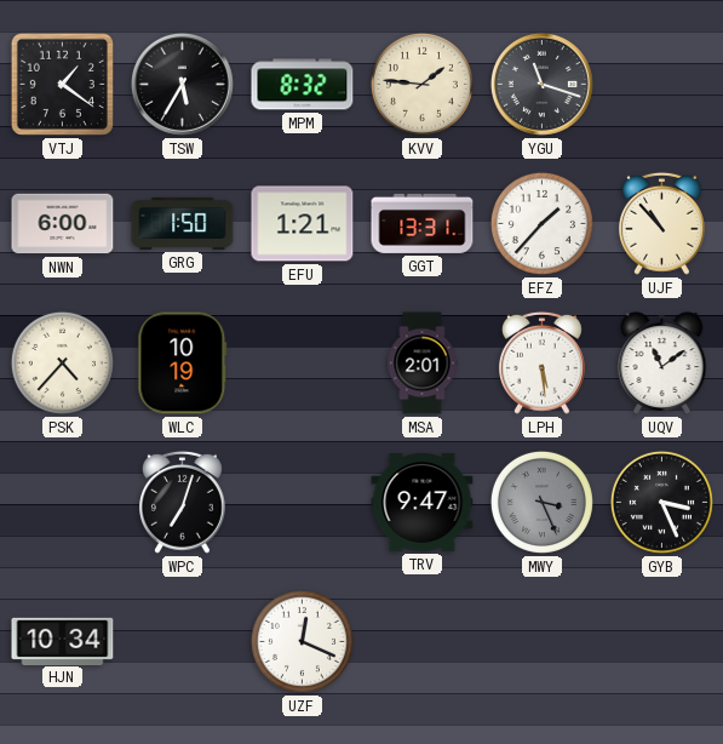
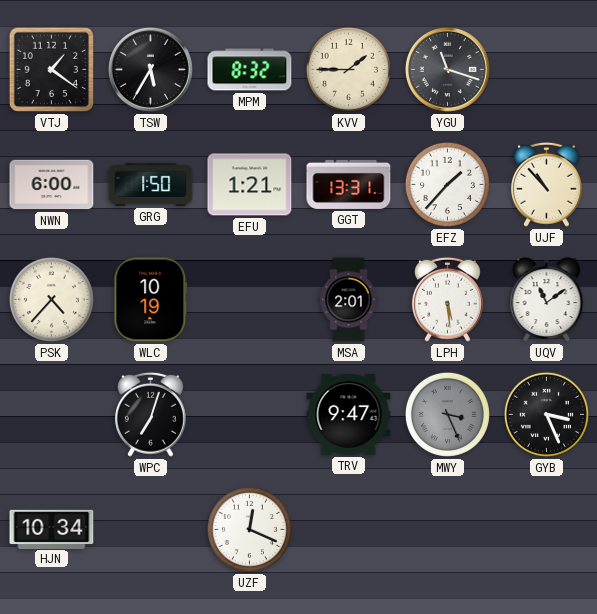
KVV: 1:46 -> 1:45
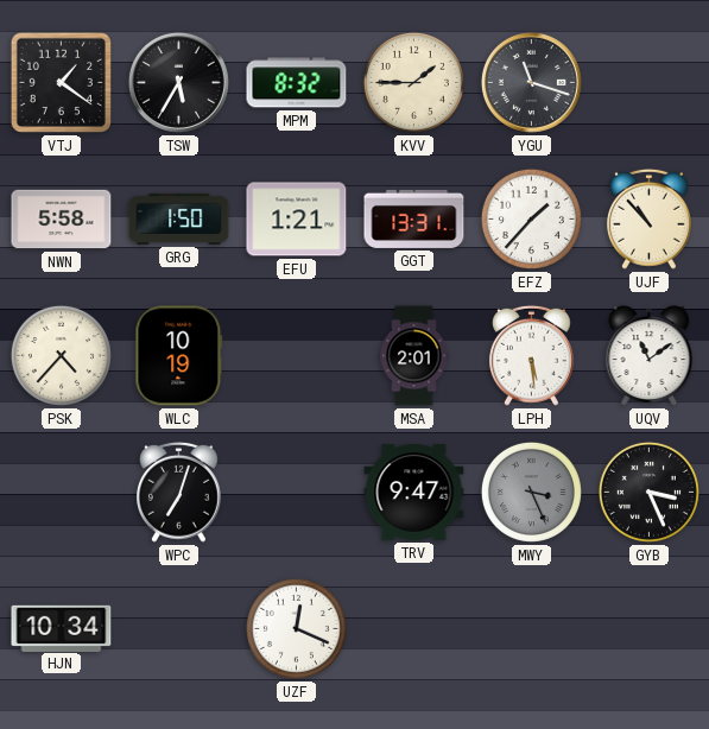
NWN: 6:00 -> 5:58
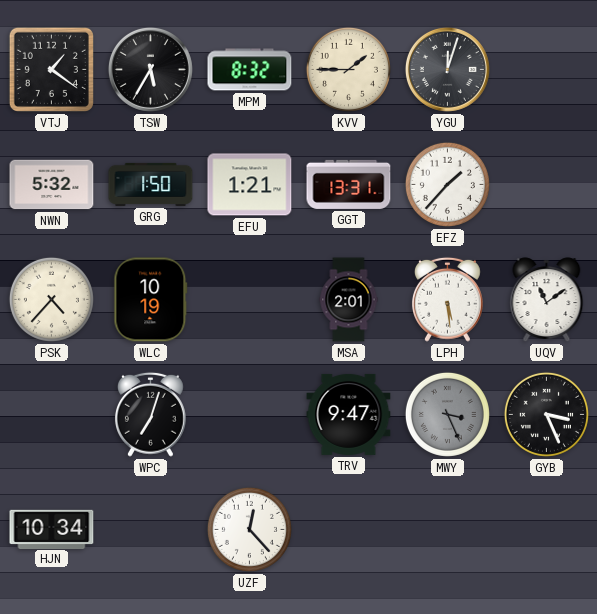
YGU: 11:18 -> 12:03
NWN: 5:58 -> 5:32
UJF: 10:53 -> none
UZF: 12:19 -> 12:23
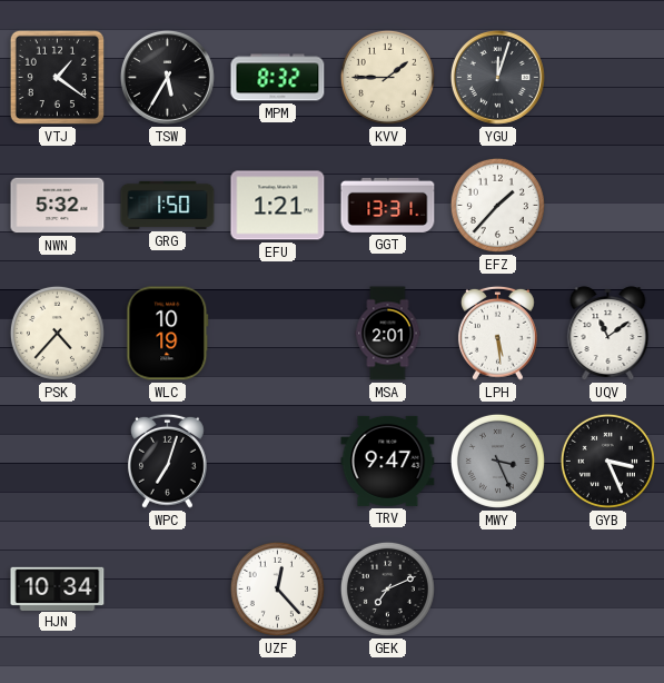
GEK: none -> 7:11
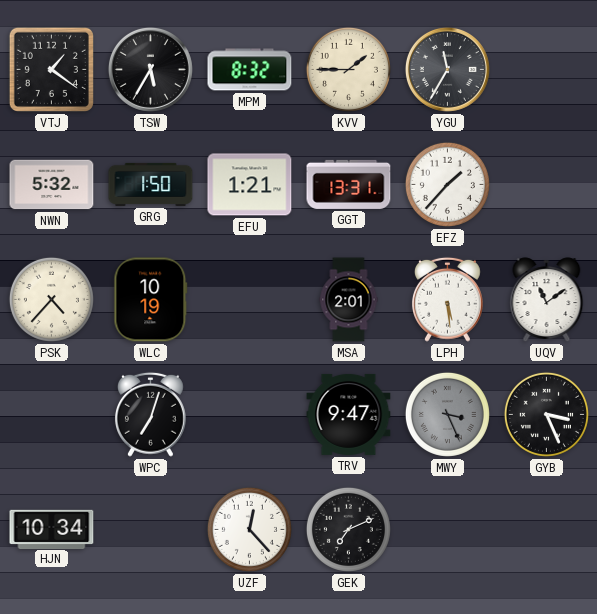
YGU: 12:03 -> 11:35
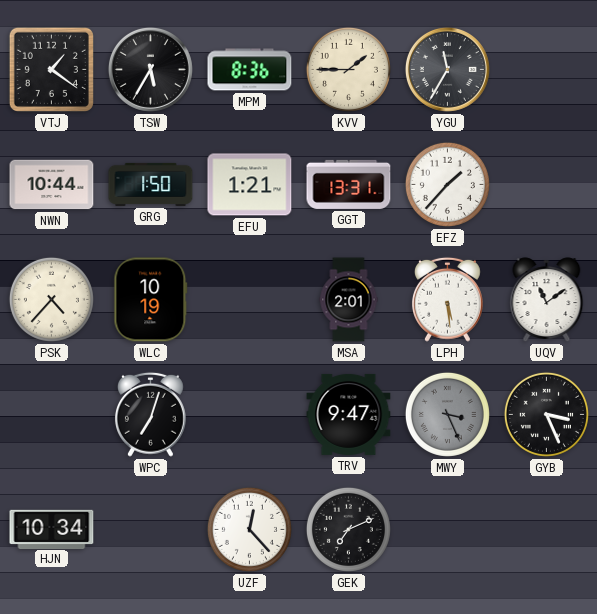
MPM: 8:32 -> 8:36
NWN: 5:32 -> 10:44
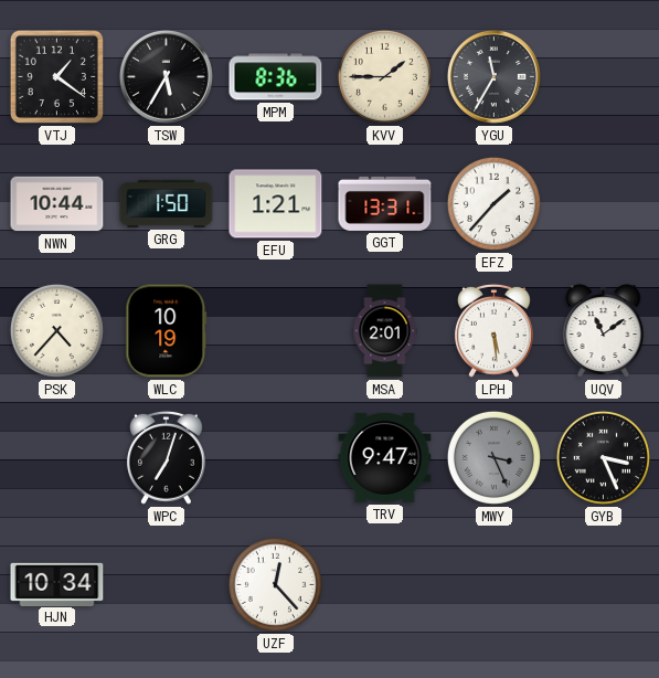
GEK: 7:11 -> none
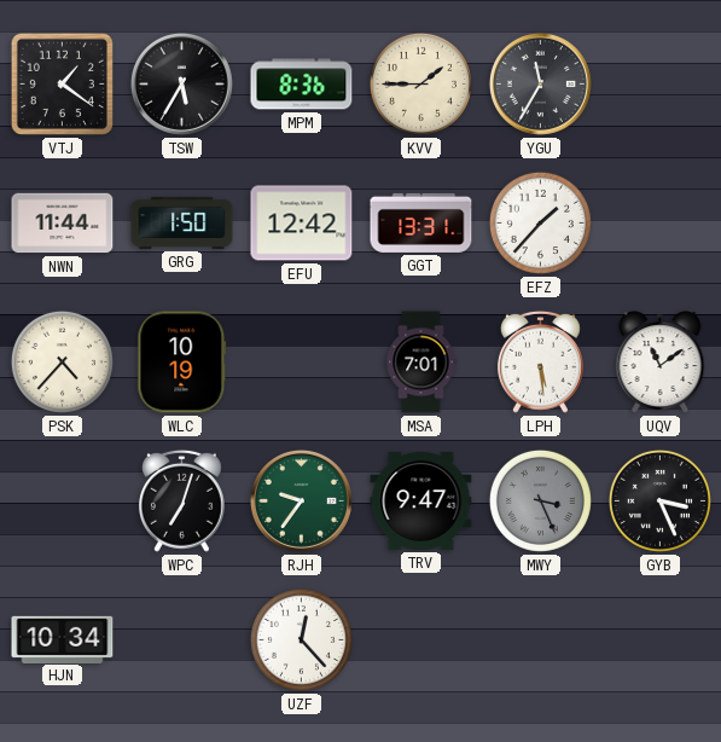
NWN: 10:44 -> 11:44
EFU: 1:21 -> 12:42
MSA: 2:01 -> 7:01
RJH: none -> 9:36
